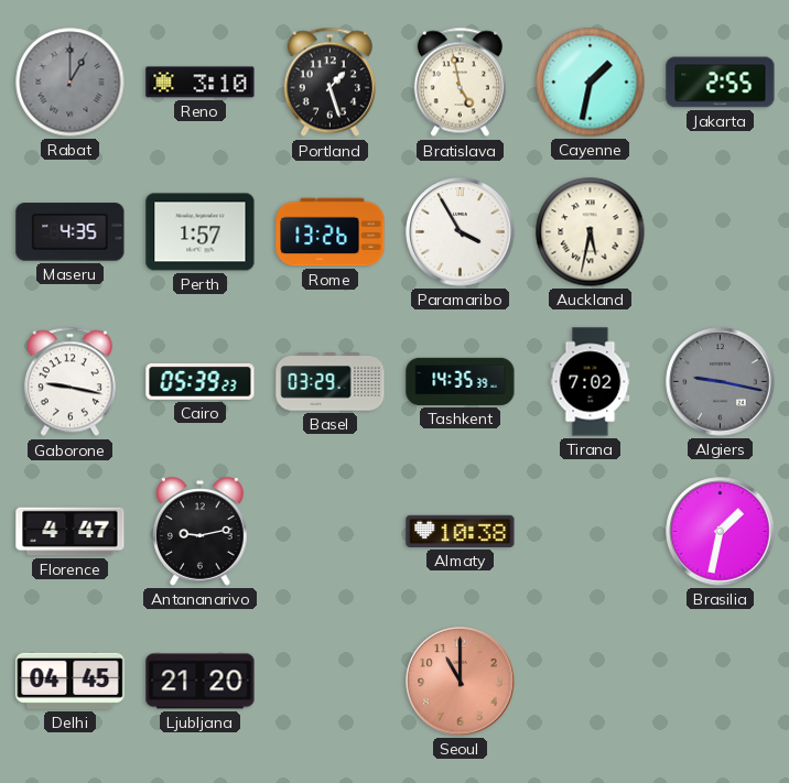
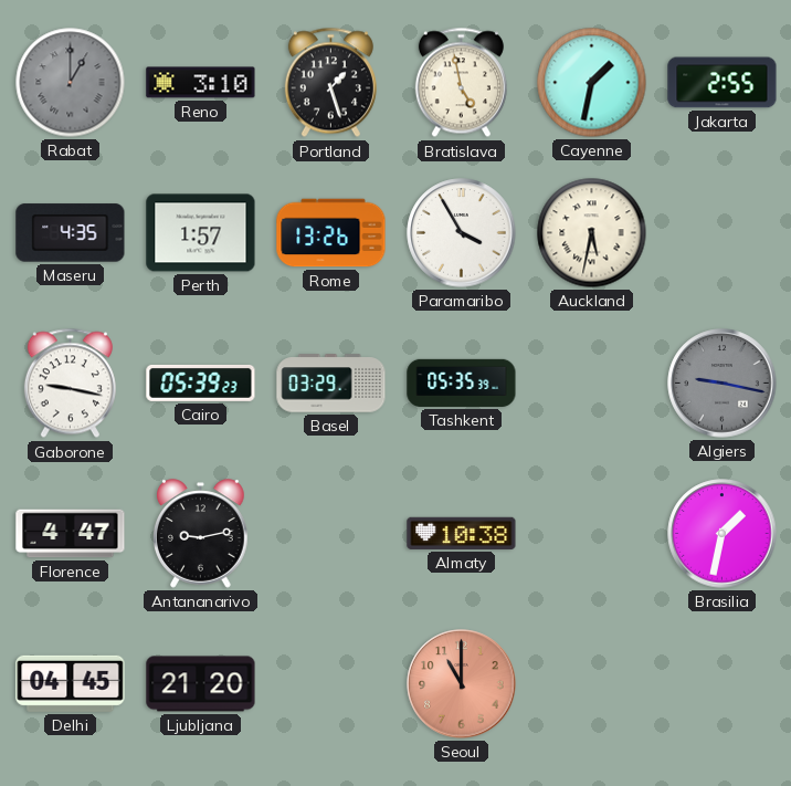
Tashkent: 14:35 -> 05:35
Tirana: 7:02 -> none
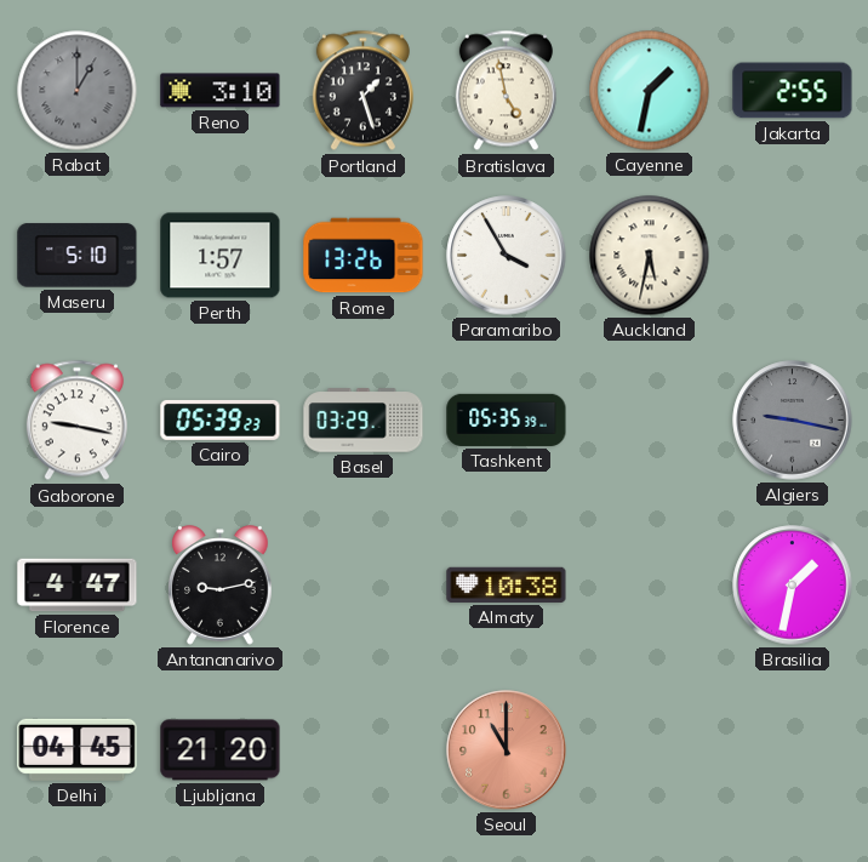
Maseru: 4:35 -> 5:10
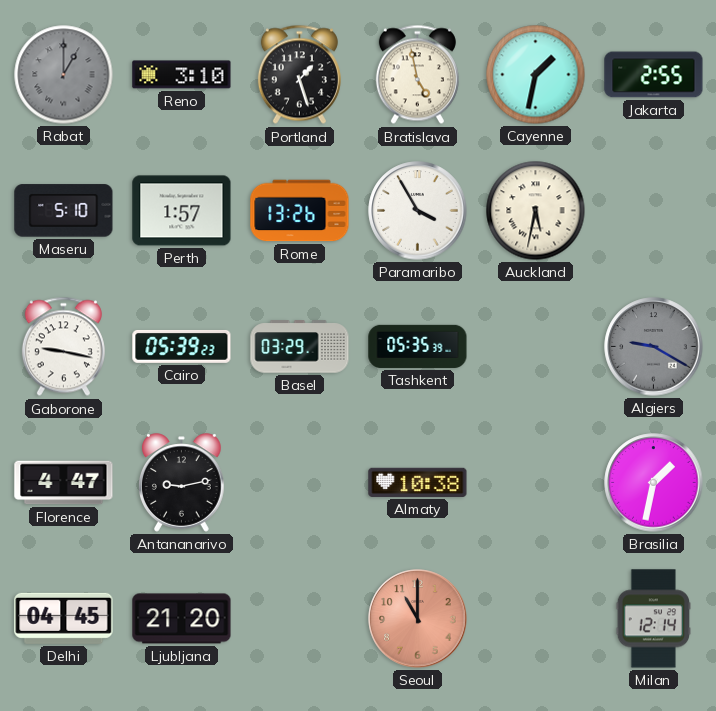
Algiers: 9:17 -> 9:20
Milan: none -> 12:14
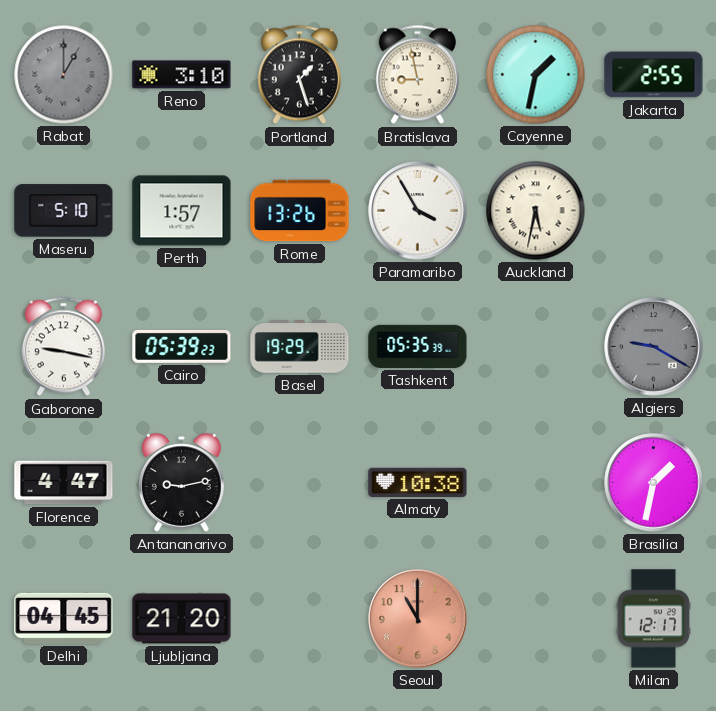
Bratislava: 4:58 -> 8:58
Basel: 03:29 -> 19:29
Milan: 12:14 -> 12:17
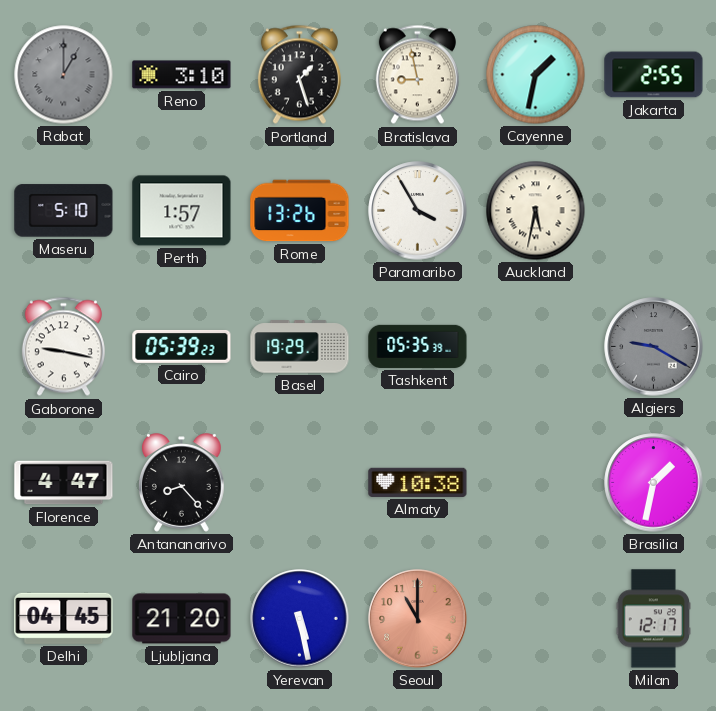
Antananarivo: 9:13 -> 8:23
Yerevan: none -> 5:28
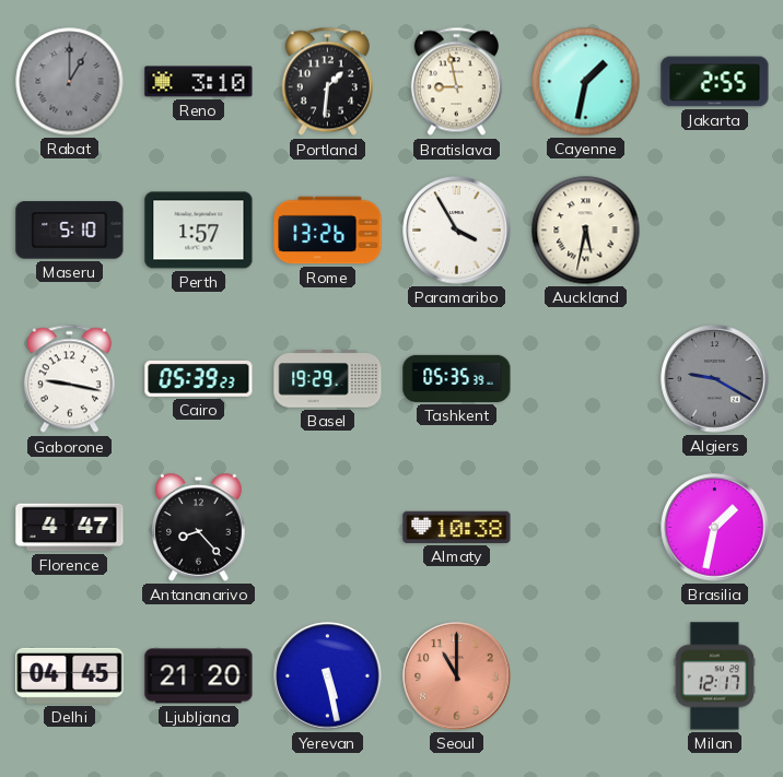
Portland: 1:27 -> 1:31
